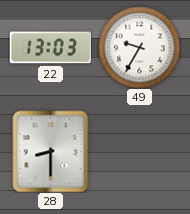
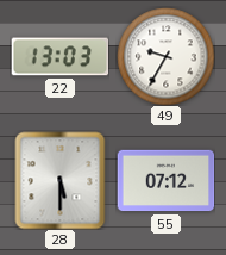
28: 8:30 -> 5:30
55: none -> 07:12
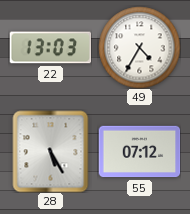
49: 9:35 -> 4:35
28: 5:30 -> 5:25
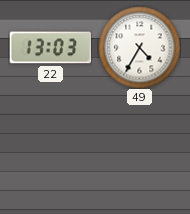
28: 5:25 -> none
55: 07:12 -> none
